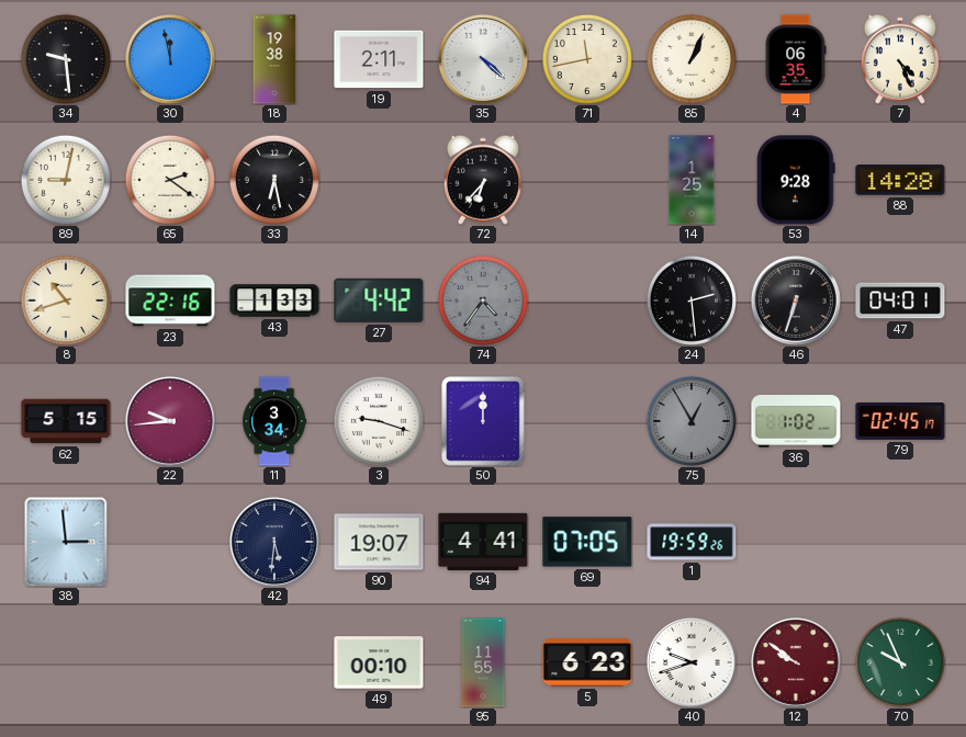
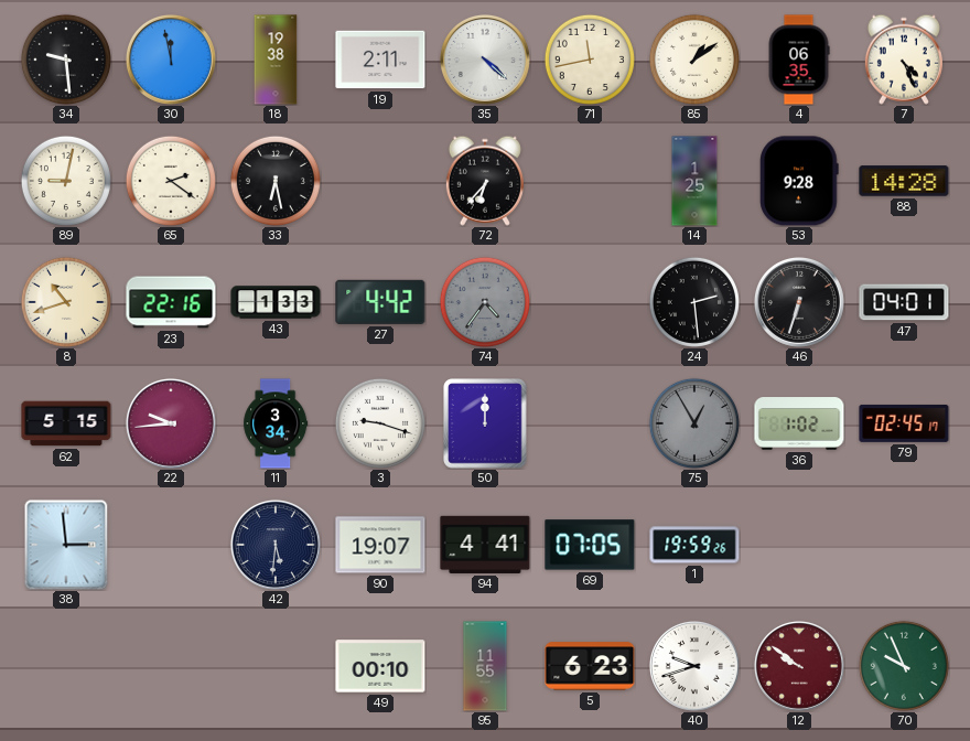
85: 1:04 -> 1:09
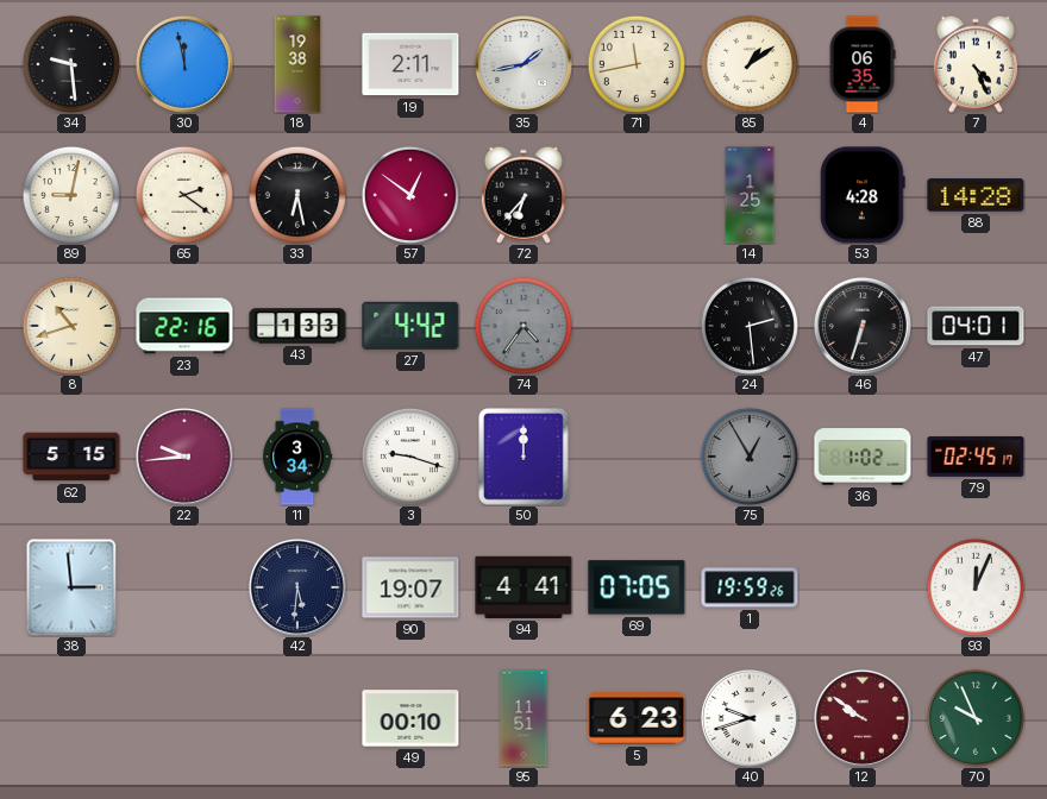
35: 4:22 -> 1:43
57: none -> 12:51
53: 9:28 -> 4:28
93: none -> 12:04
95: 11:55 -> 11:51
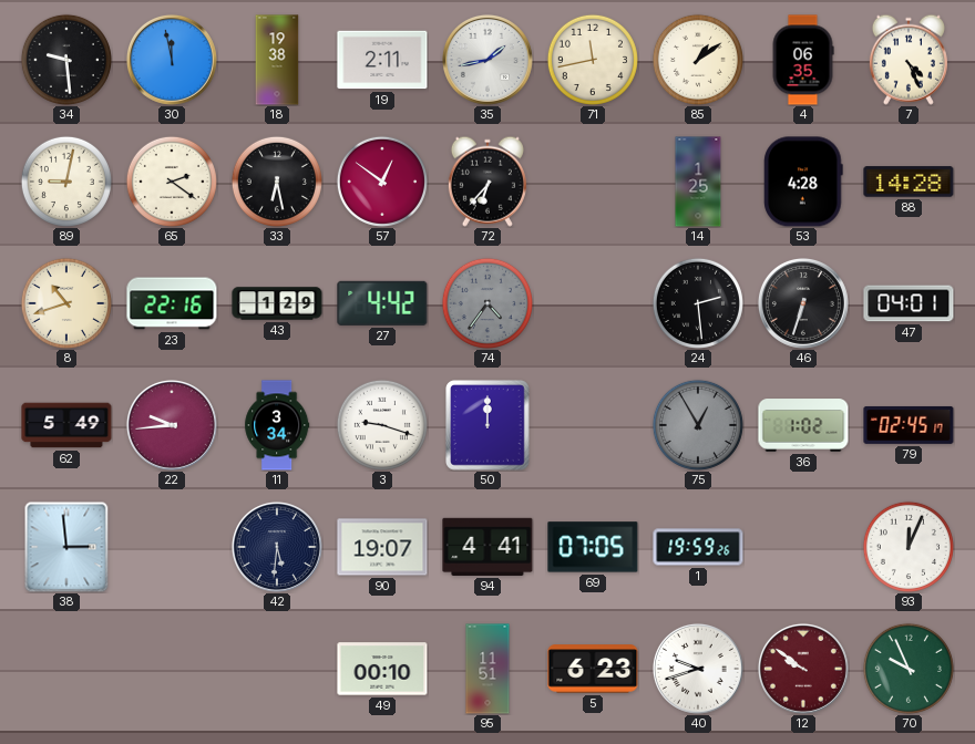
43: 1:33 -> 1:29
62: 5:15 -> 5:49
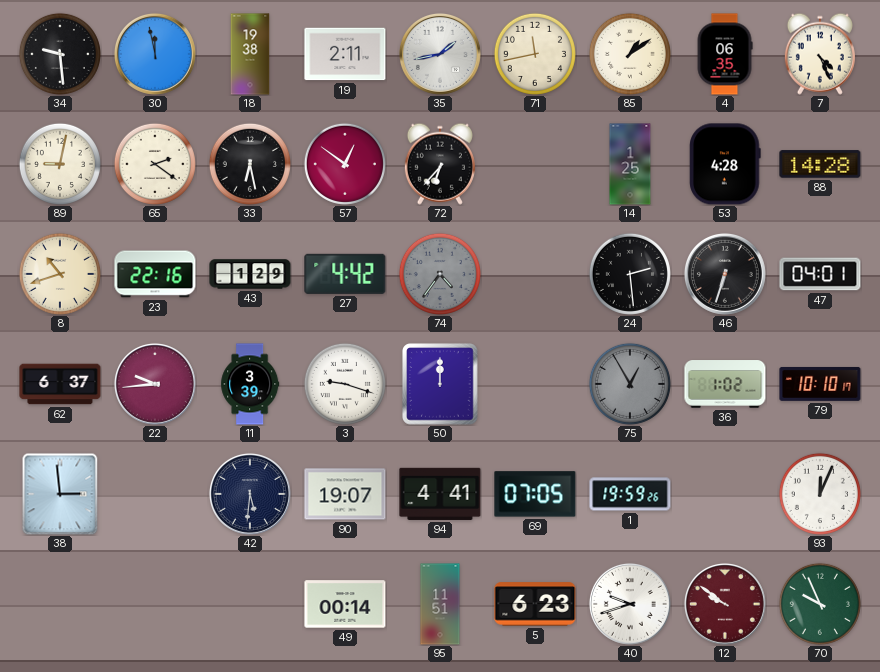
62: 5:49 -> 6:37
11: 3:34 -> 3:39
79: 02:45 -> 10:10
49: 00:10 -> 00:14
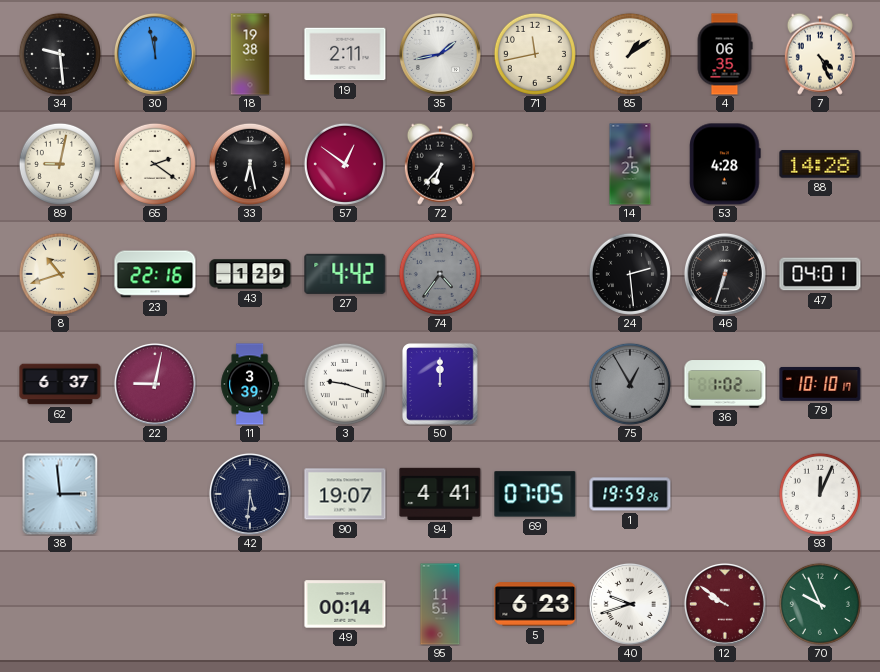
22: 9:44 -> 9:02
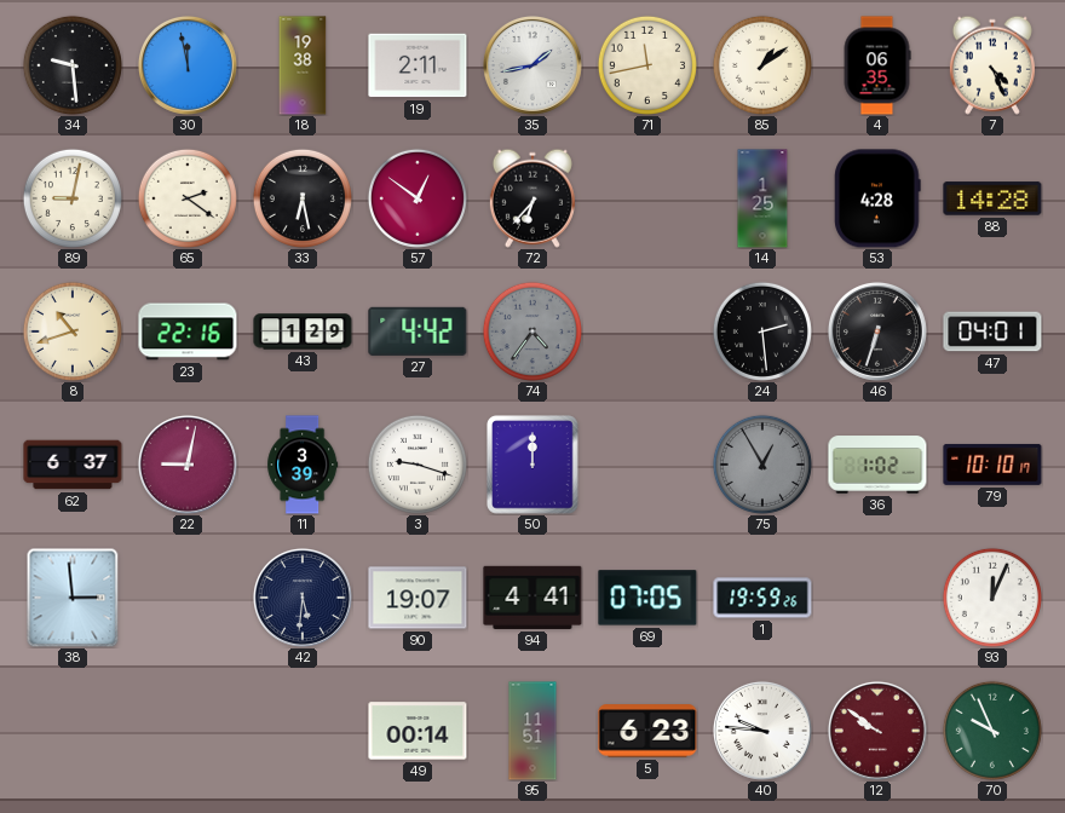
40: 9:42 -> 9:46
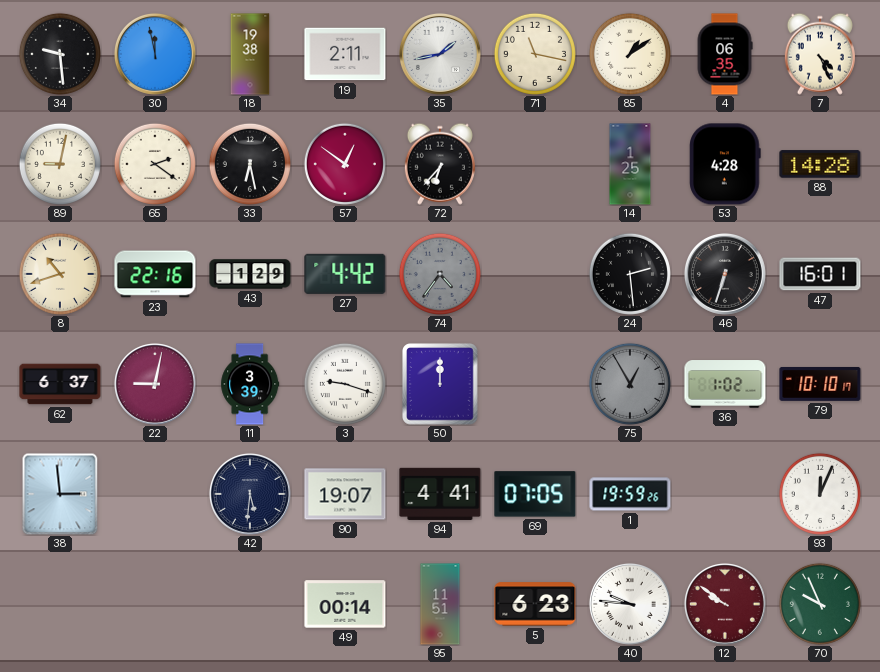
71: 11:43 -> 11:17
47: 04:01 -> 16:01
